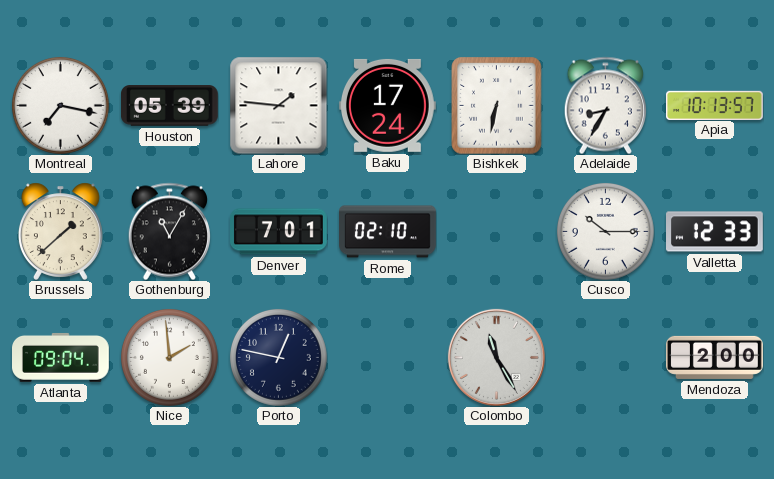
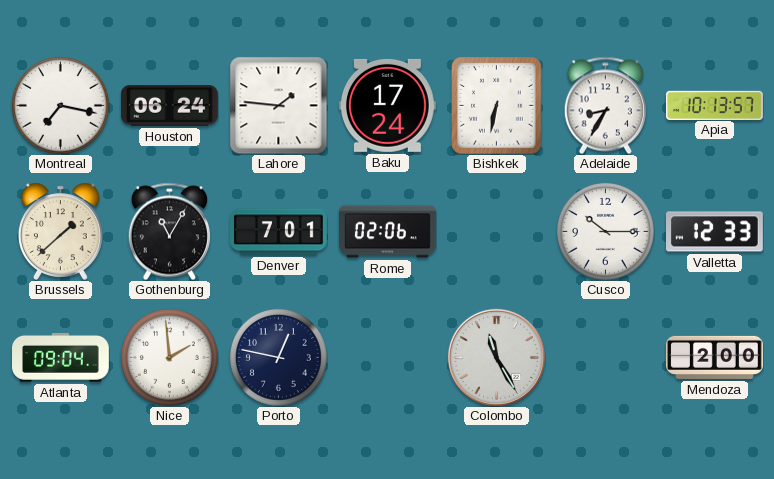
Houston: 05:39 -> 06:24
Rome: 02:10 -> 02:06
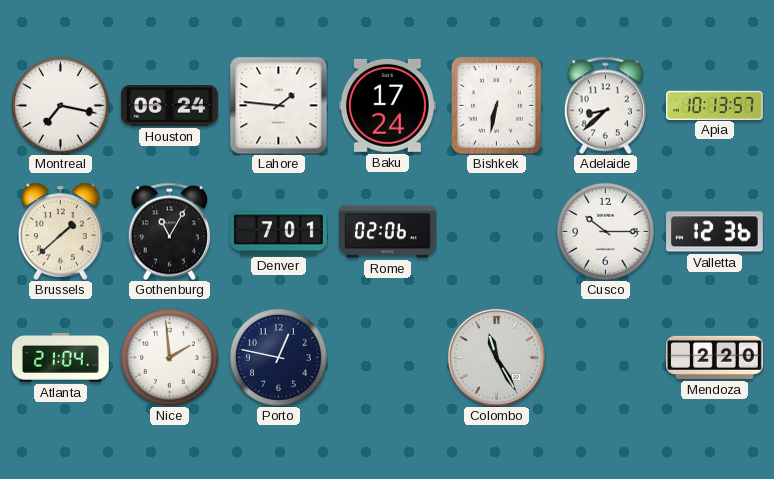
Adelaide: 8:35 -> 8:38
Valletta: 12:33 -> 12:36
Atlanta: 09:04 -> 21:04
Mendoza: 2:00 -> 2:20
